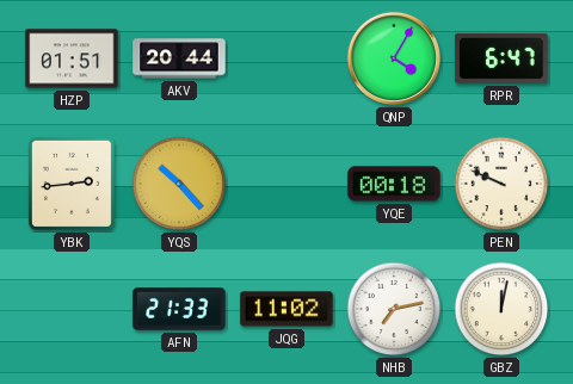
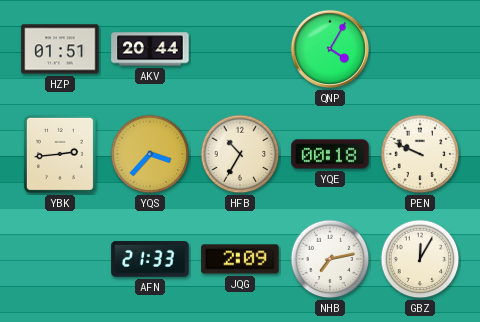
RPR: 6:47 -> none
YQS: 10:23 -> 3:37
HFB: none -> 10:35
JQG: 11:02 -> 2:09
GBZ: 12:02 -> 12:05
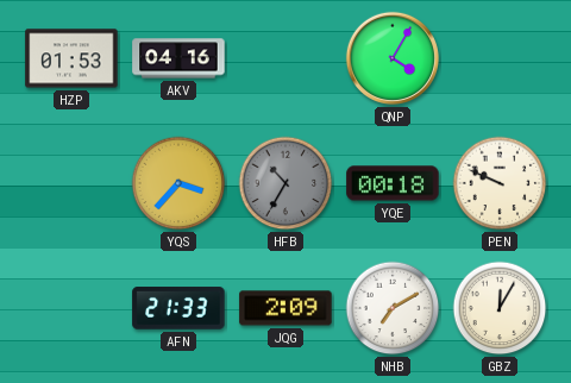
HZP: 01:51 -> 01:53
AKV: 20:44 -> 04:16
YBK: 2:44 -> none
HFB dial: cream -> grey
NHB: 7:13 -> 7:10
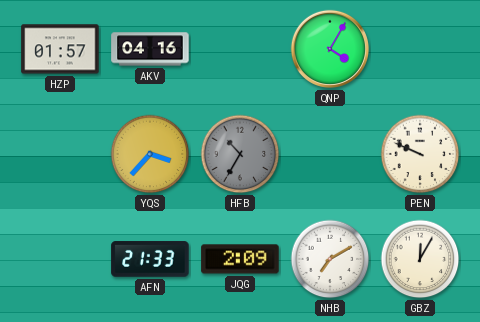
HZP: 01:53 -> 01:57
YQE: 00:18 -> none
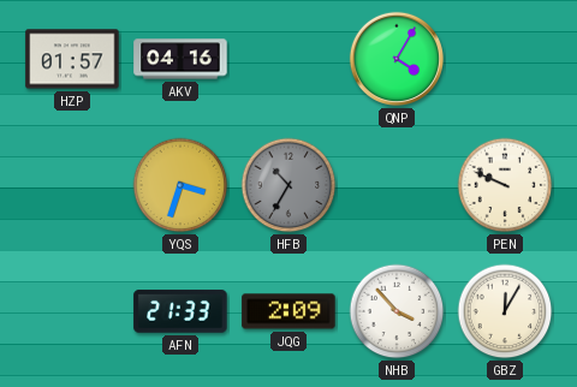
YQS: 3:37 -> 3:33
NHB: 7:10 -> 3:53
